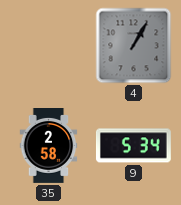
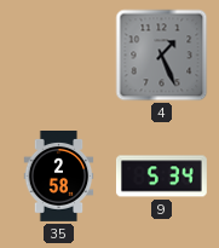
4: 1:05 -> 1:26
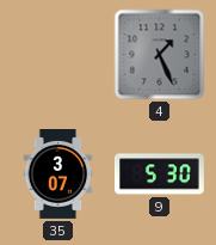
35: 2:58 -> 3:07
9: 5:34 -> 5:30
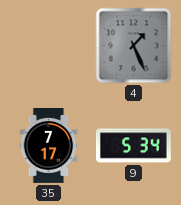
35: 3:07 -> 7:17
9: 5:30 -> 5:34
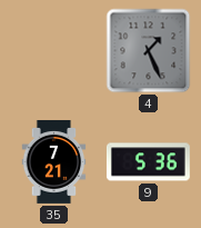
35: 7:17 -> 7:21
9: 5:34 -> 5:36
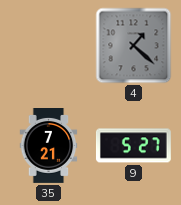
4: 1:26 -> 1:22
9: 5:36 -> 5:27
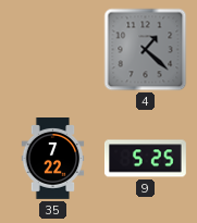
35: 7:21 -> 7:22
9: 5:27 -> 5:25
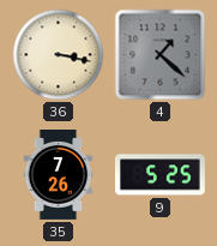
36: none -> 3:17
35: 7:22 -> 7:26
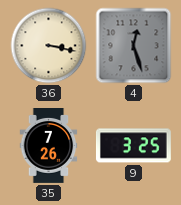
4: 1:22 -> 12:27
9: 5:25 -> 3:25
